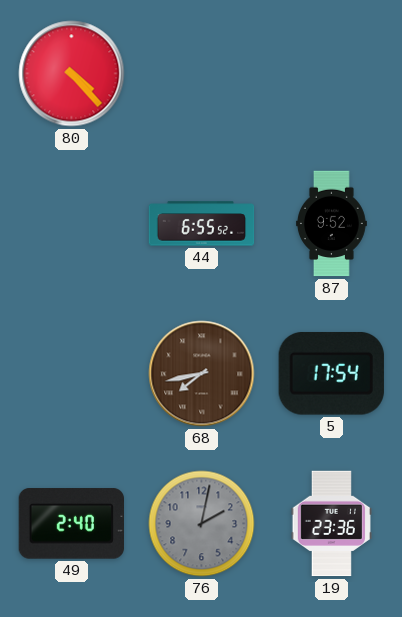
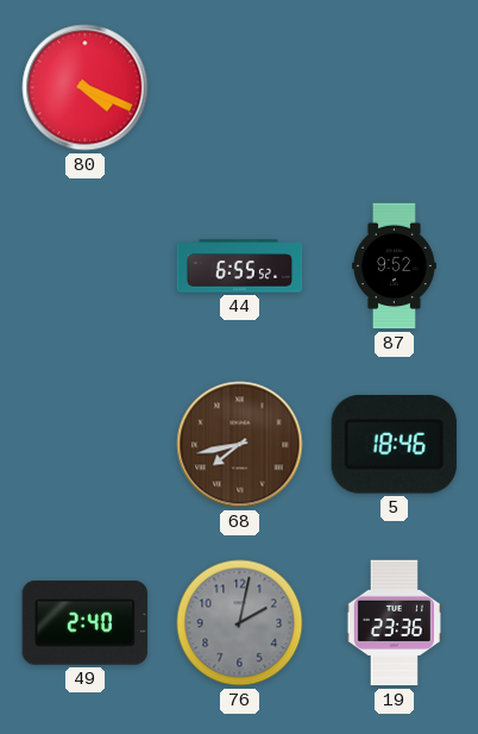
80: 4:23 -> 4:19
5: 17:54 -> 18:46
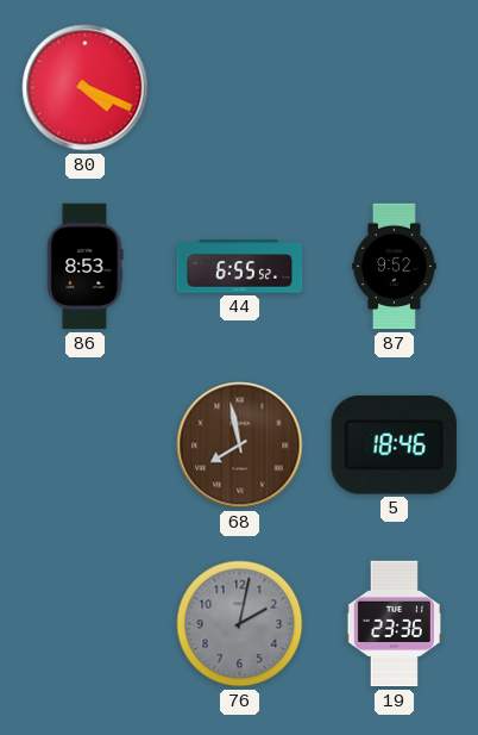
86: none -> 8:53
68: 7:43 -> 7:58
49: 2:40 -> none
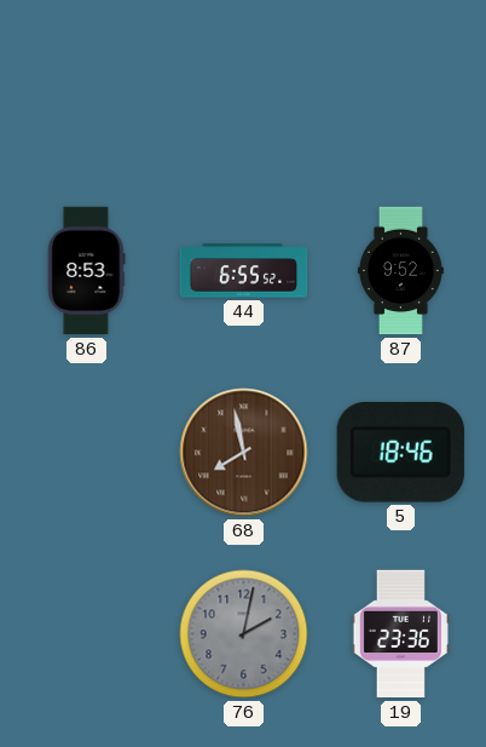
80: 4:19 -> none
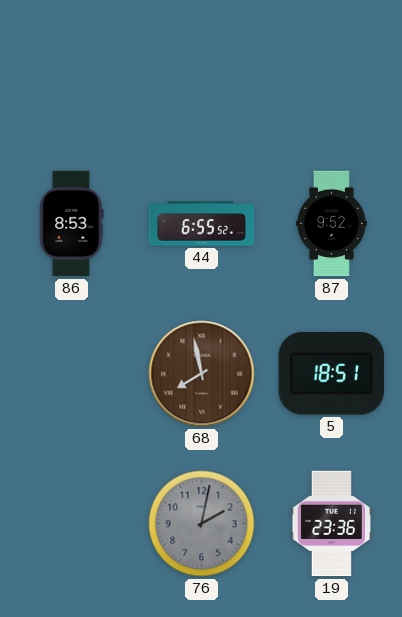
5: 18:46 -> 18:51
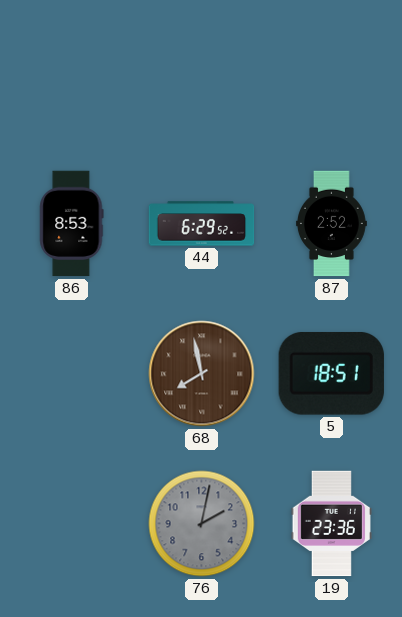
44: 6:55 -> 6:29
87: 9:52 -> 2:52
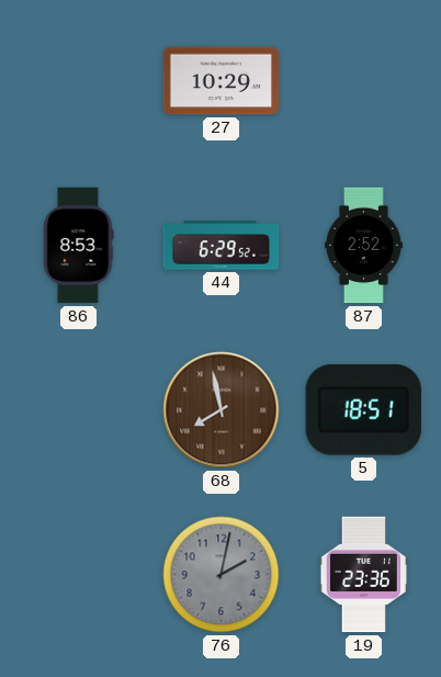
27: none -> 10:29
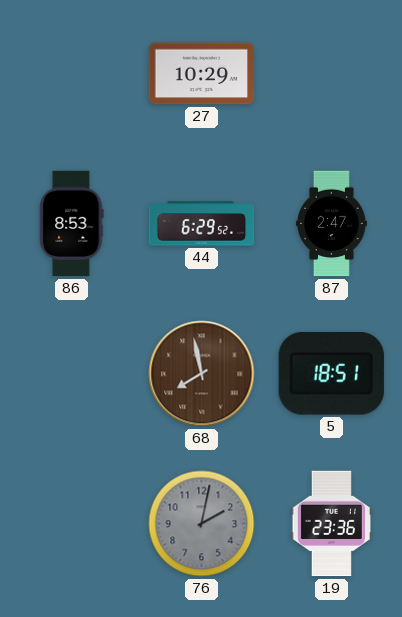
87: 2:52 -> 2:47
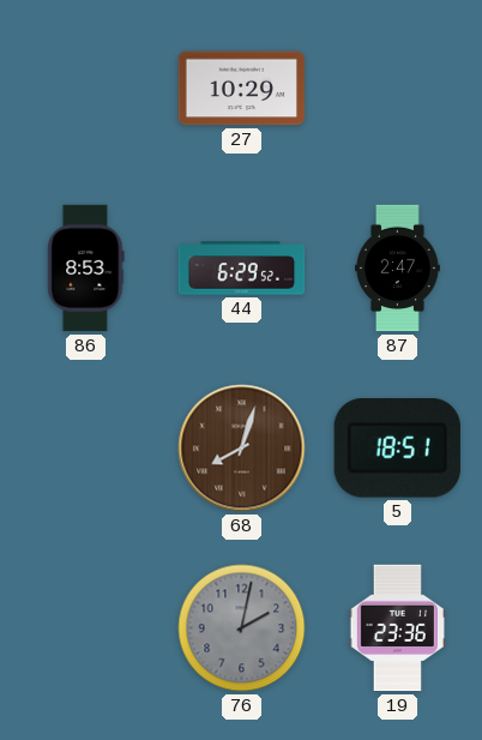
68: 7:58 -> 8:03
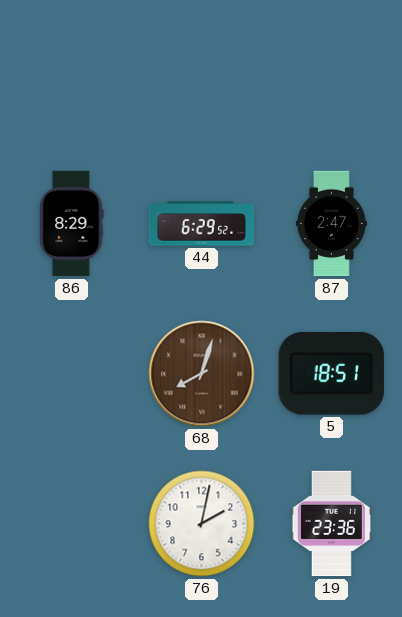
27: 10:29 -> none
86: 8:53 -> 8:29
76 dial: grey -> white
